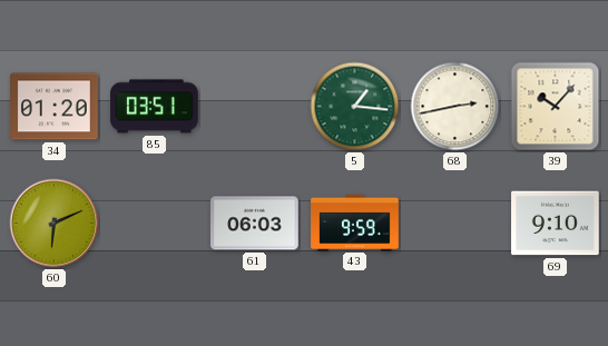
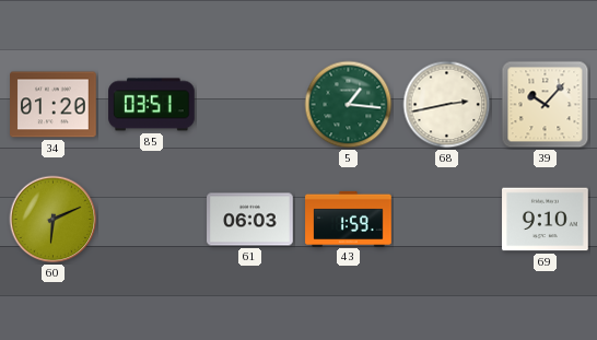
43: 9:59 -> 1:59
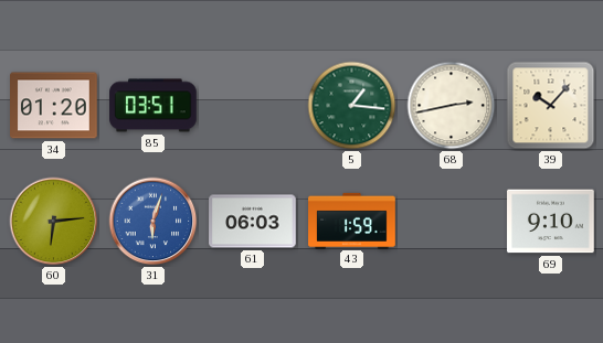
60: 6:11 -> 6:14
31: none -> 6:03
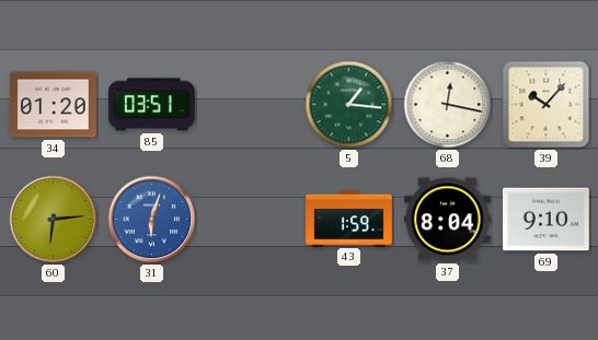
68: 2:43 -> 12:17
61: 06:03 -> none
37: none -> 8:04
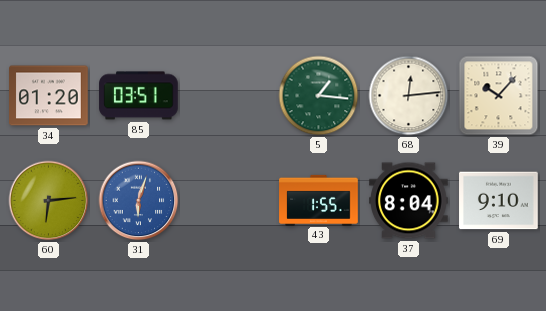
68: 12:17 -> 12:14
43: 1:59 -> 1:55
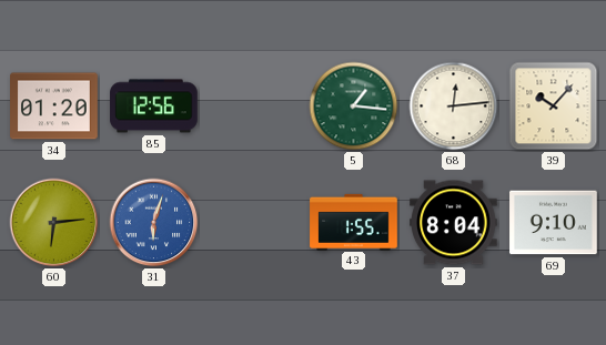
85: 03:51 -> 12:56
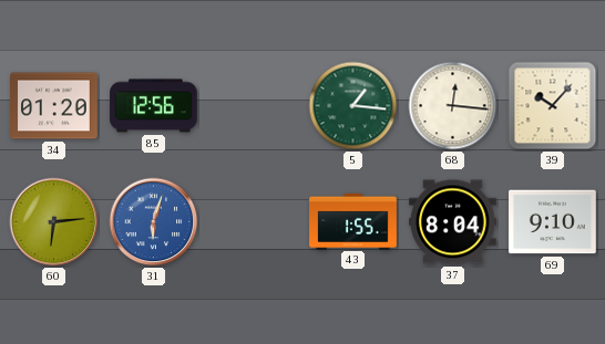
68: 12:14 -> 12:16
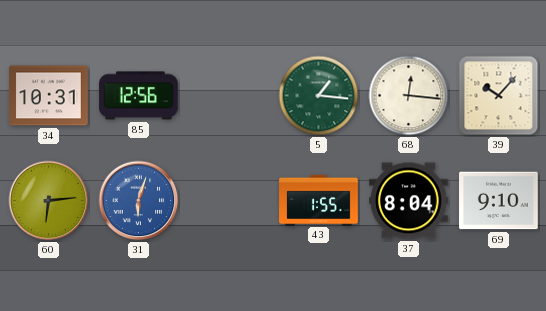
34: 01:20 -> 10:31
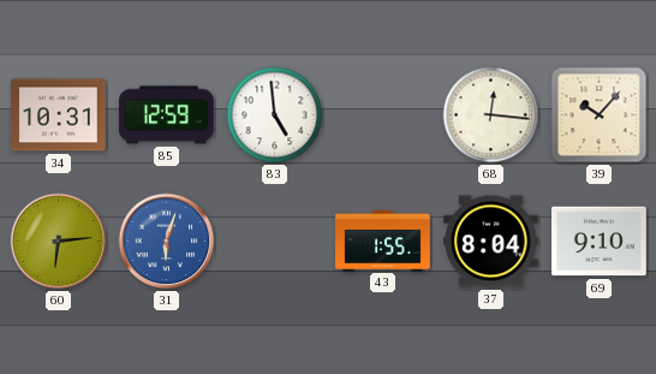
85: 12:56 -> 12:59
83: none -> 4:59
5: 1:16 -> none
